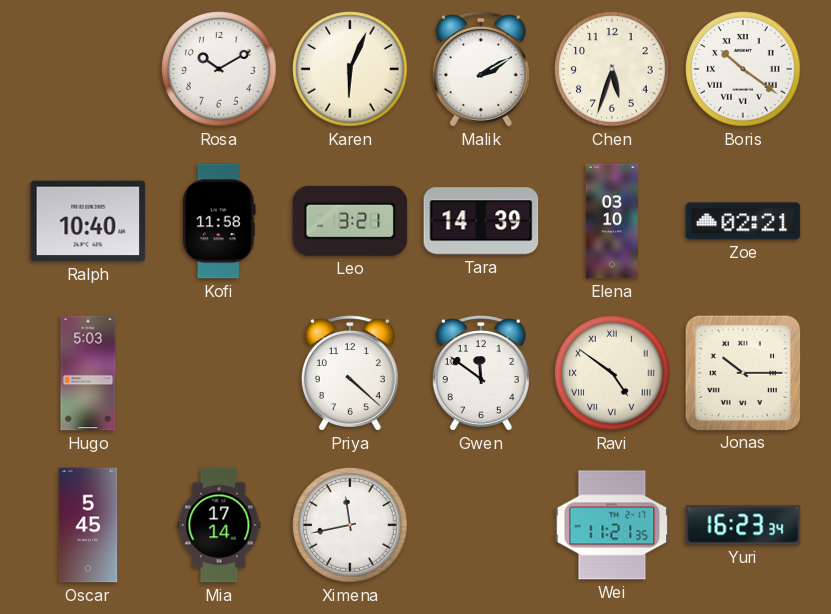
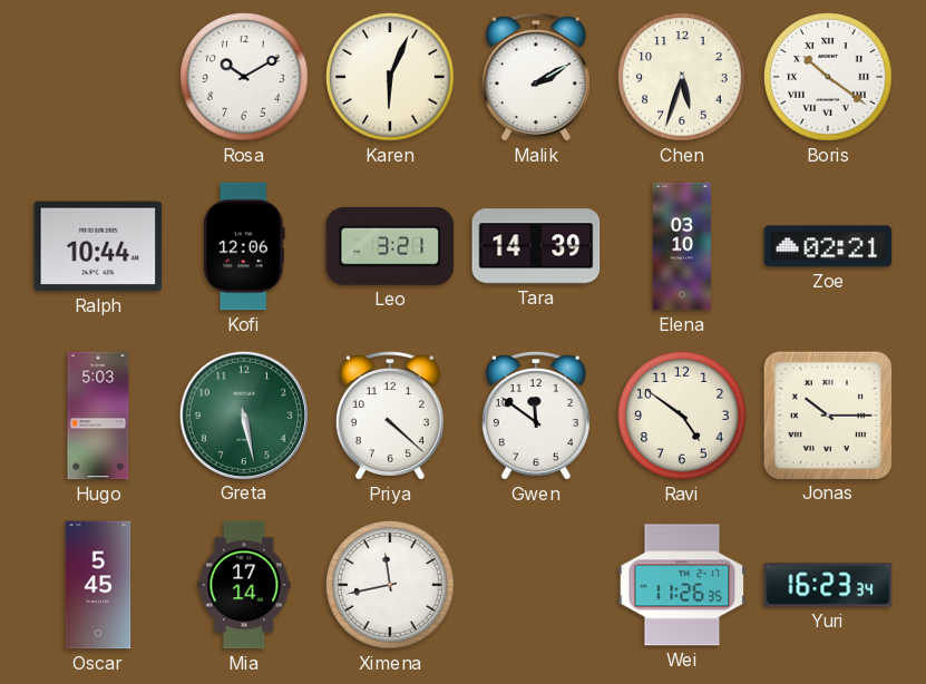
Ralph: 10:40 -> 10:44
Kofi: 11:58 -> 12:06
Greta: none -> 5:28
Ravi numerals: Roman -> Arabic
Wei: 11:21 -> 11:26
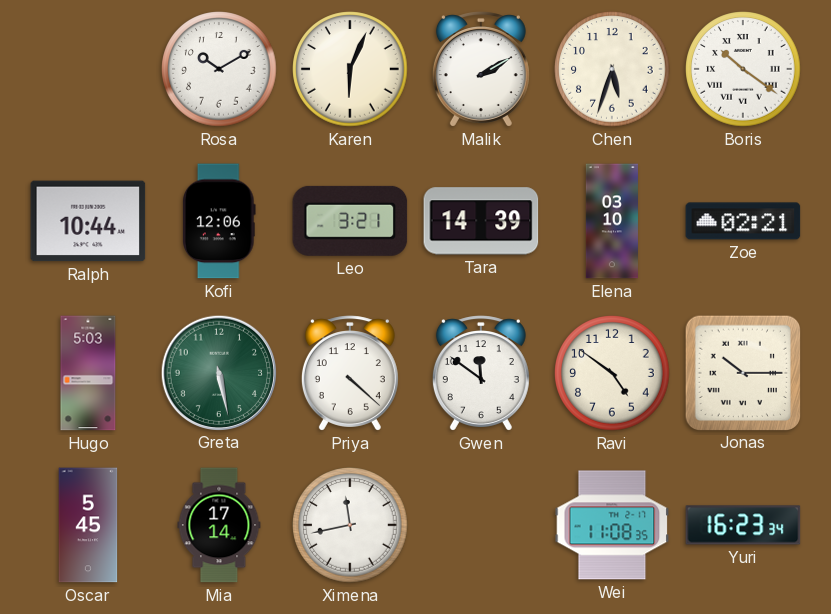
Wei: 11:26 -> 11:08
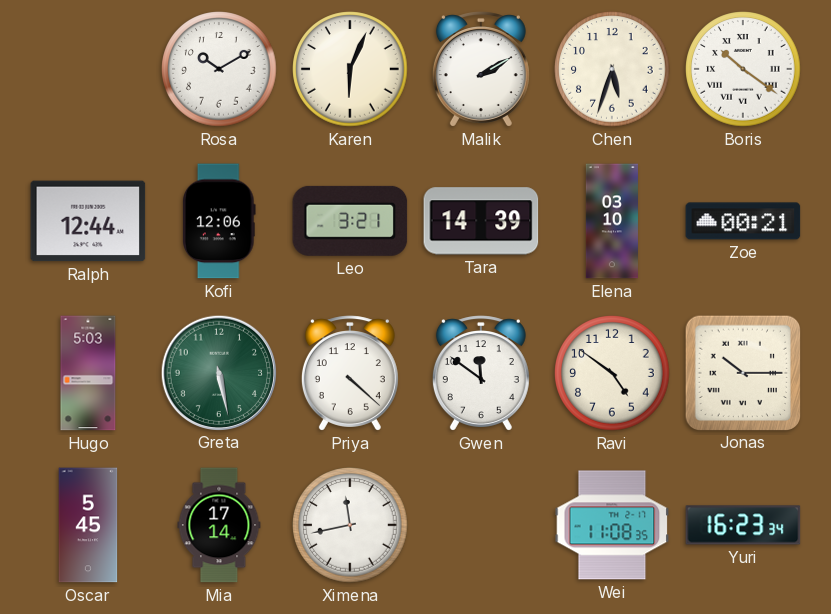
Ralph: 10:44 -> 12:44
Zoe: 02:21 -> 00:21
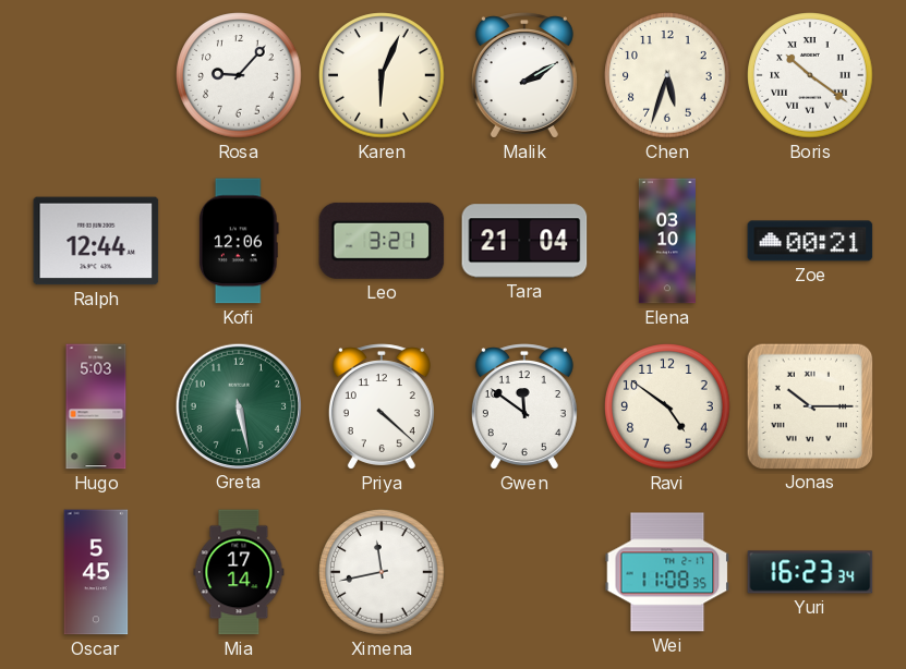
Rosa: 10:10 -> 9:07
Tara: 14:39 -> 21:04
